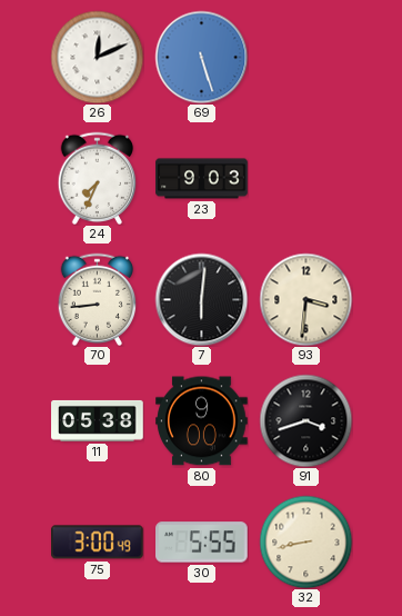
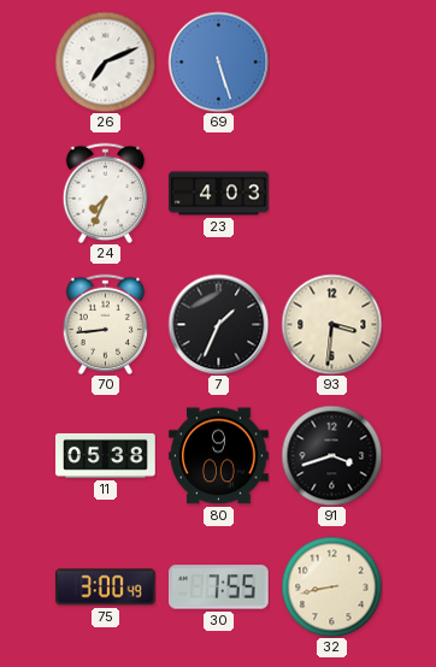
26: 12:11 -> 7:11
23: 9:03 -> 4:03
7: 6:01 -> 1:34
30: 5:55 -> 7:55
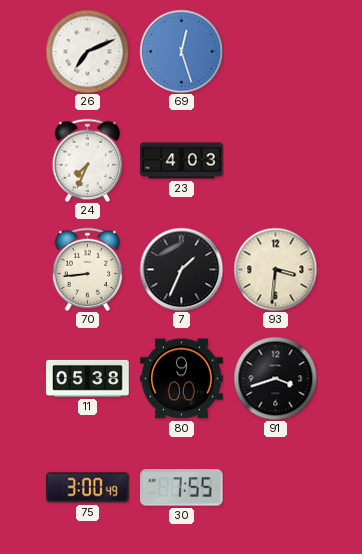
69: 5:27 -> 12:27
32: 8:43 -> none
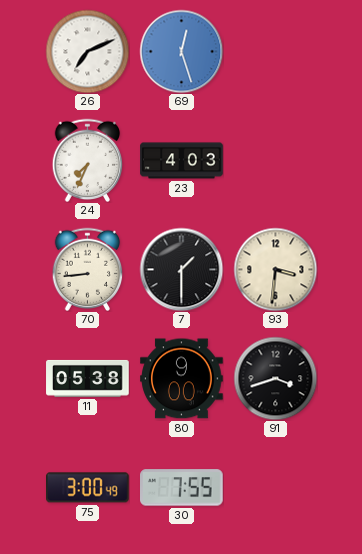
7: 1:34 -> 1:30
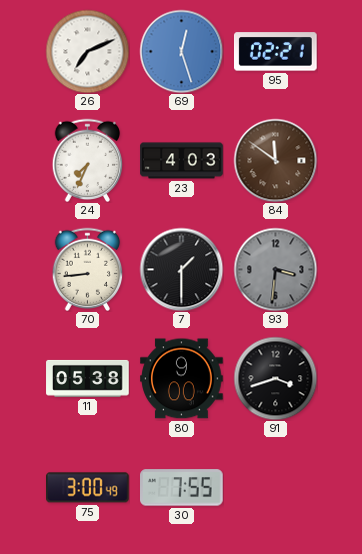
95: none -> 02:21
84: none -> 11:51
93 dial: cream -> grey
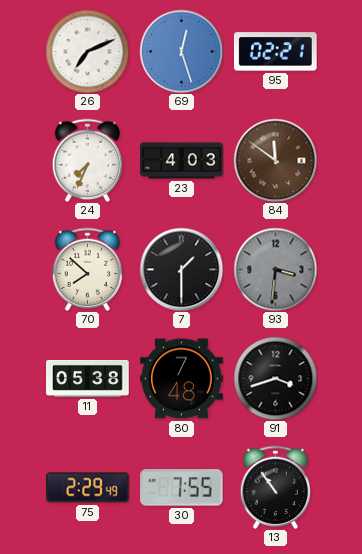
70: 8:44 -> 7:52
80: 9:00 -> 7:48
75: 3:00 -> 2:29
13: none -> 10:54
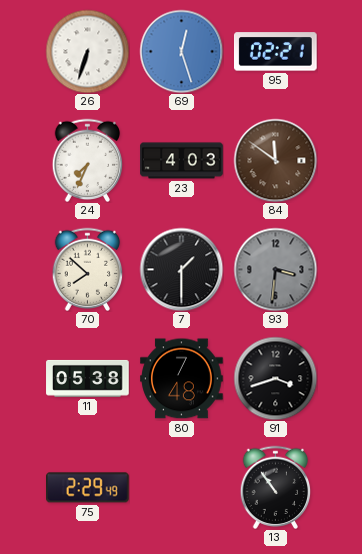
26: 7:11 -> 6:33
30: 7:55 -> none
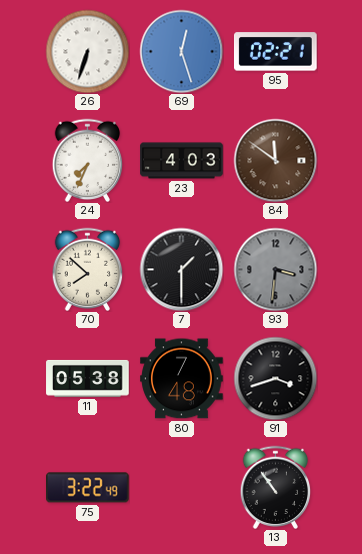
75: 2:29 -> 3:22
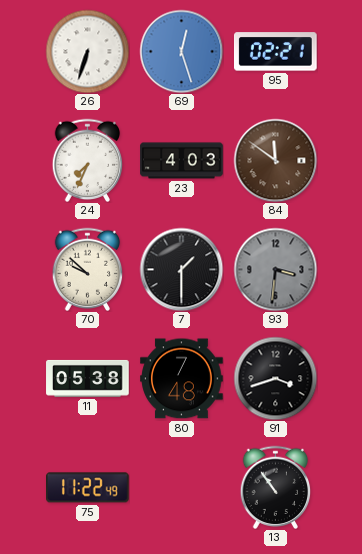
70: 7:52 -> 9:52
75: 3:22 -> 11:22
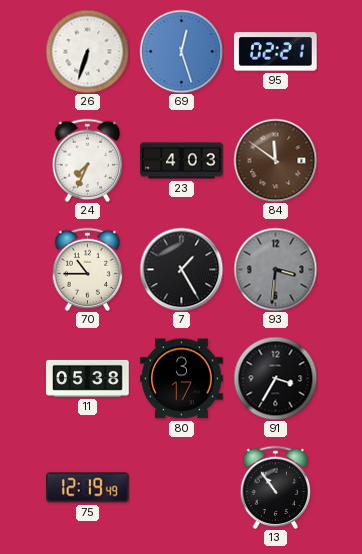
70: 9:52 -> 10:45
7: 1:30 -> 1:25
80: 7:48 -> 3:17
91: 3:42 -> 3:35
75: 11:22 -> 12:19
